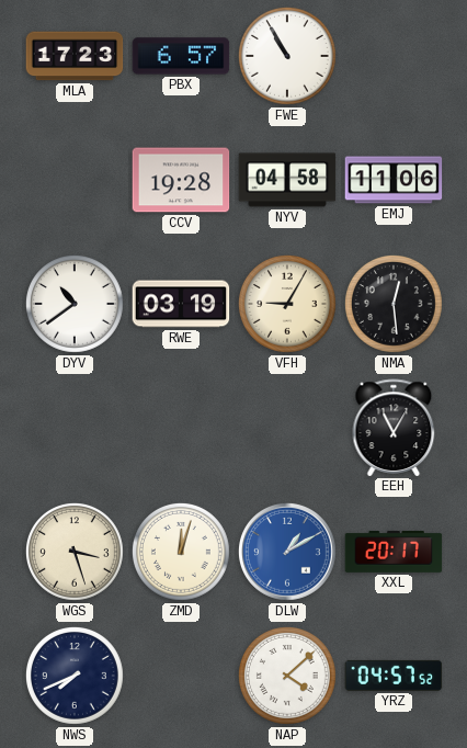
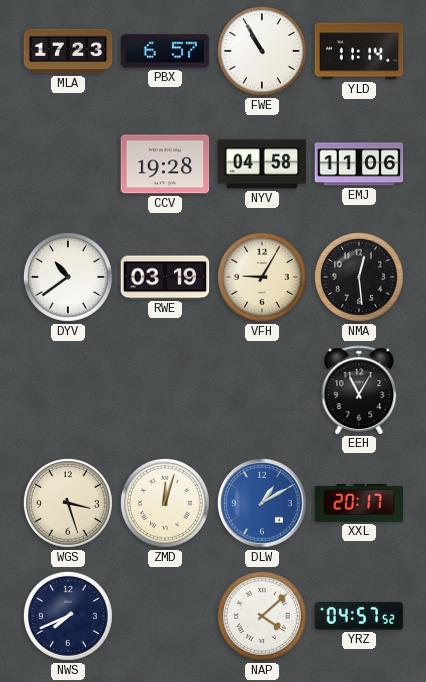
YLD: none -> 11:14
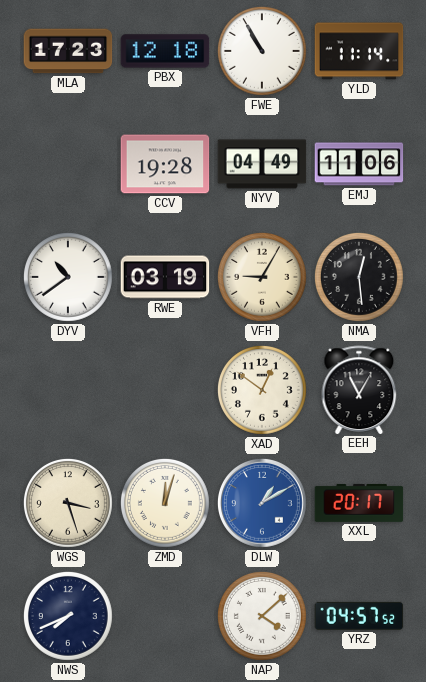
PBX: 6:57 -> 12:18
NYV: 04:58 -> 04:49
XAD: none -> 12:51
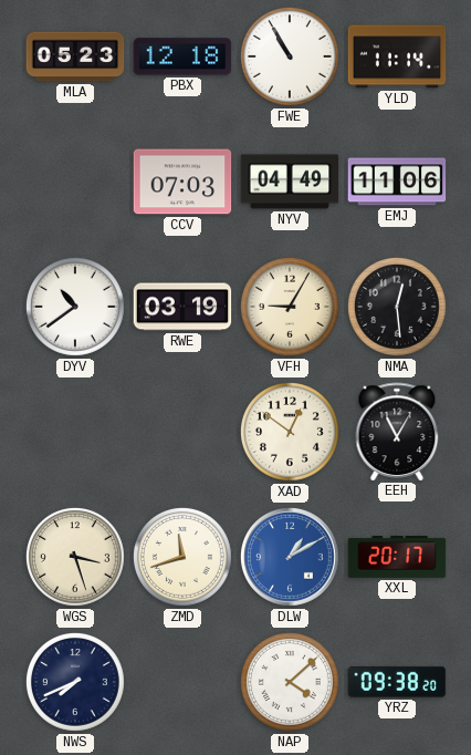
MLA: 17:23 -> 05:23
CCV: 19:28 -> 07:03
ZMD: 12:03 -> 11:42
YRZ: 04:57 -> 09:38
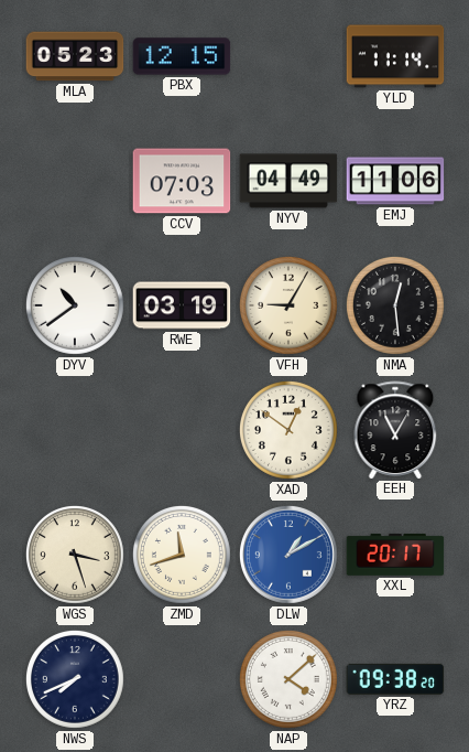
PBX: 12:18 -> 12:15
FWE: 10:55 -> none
